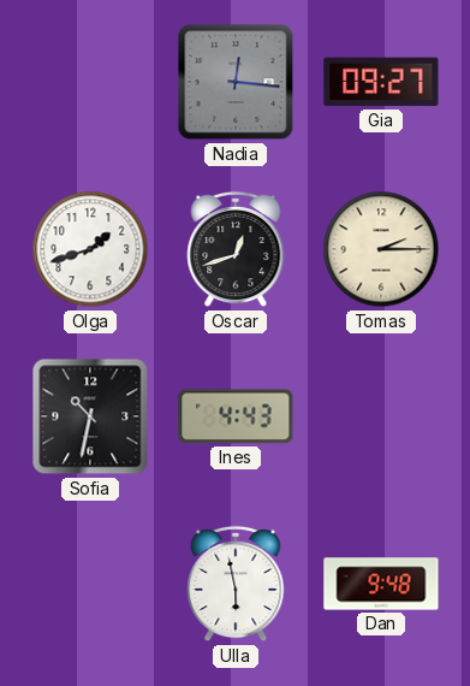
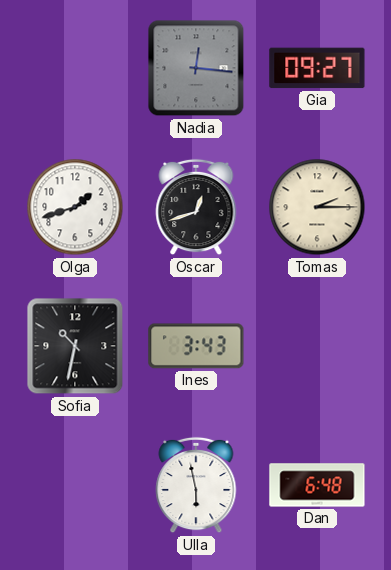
Ines: 4:43 -> 3:43
Dan: 9:48 -> 6:48
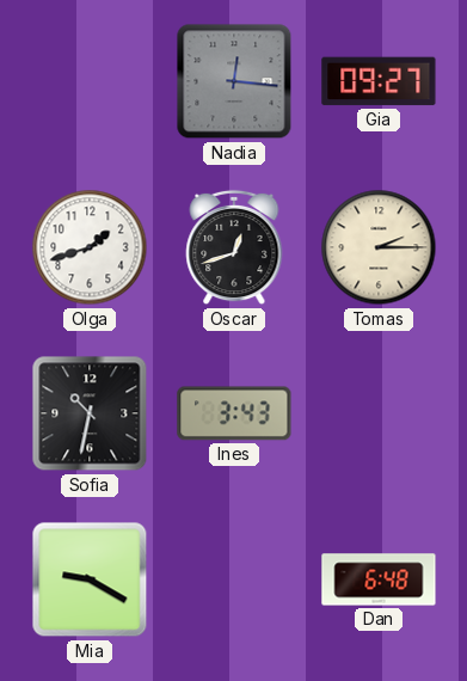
Mia: none -> 9:20
Ulla: 5:58 -> none
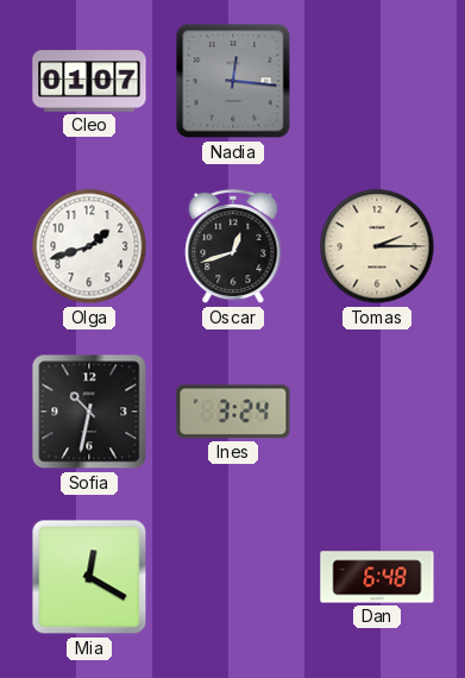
Cleo: none -> 01:07
Gia: 09:27 -> none
Ines: 3:43 -> 3:24
Mia: 9:20 -> 12:20
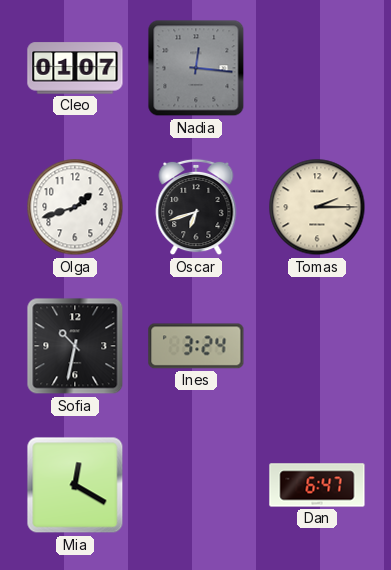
Oscar: 12:42 -> 6:42
Dan: 6:48 -> 6:47
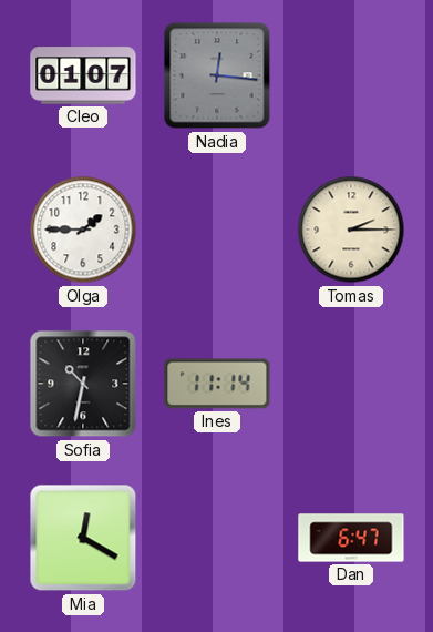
Olga: 1:42 -> 1:45
Oscar: 6:42 -> none
Ines: 3:24 -> 11:14
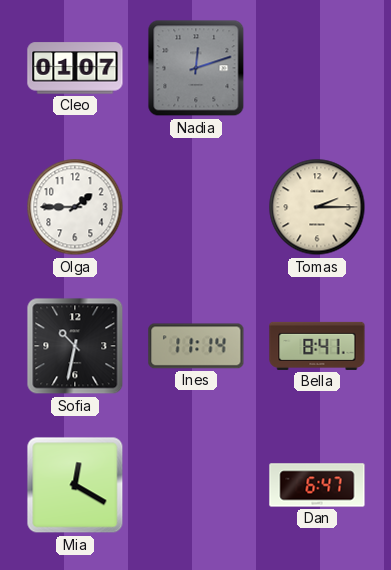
Nadia: 12:16 -> 12:12
Bella: none -> 8:41
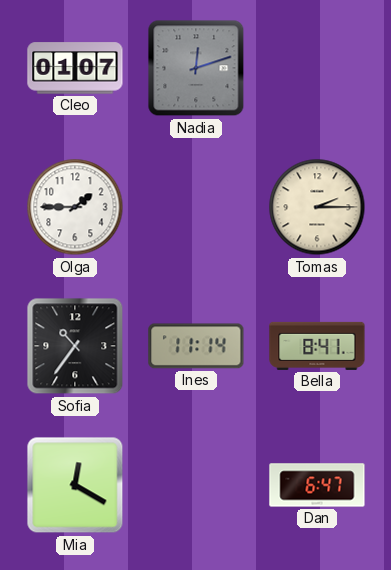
Sofia: 10:32 -> 10:36
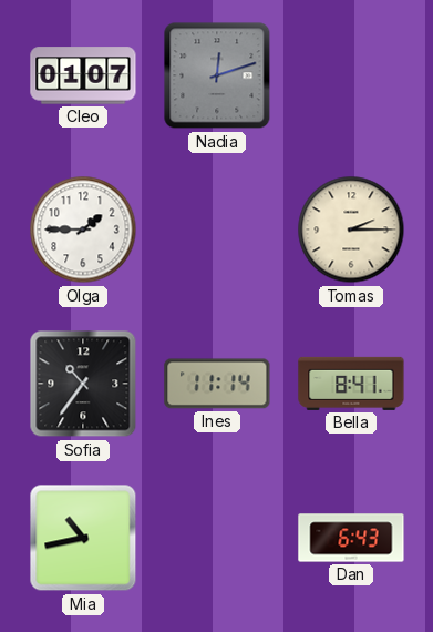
Mia: 12:20 -> 10:43
Dan: 6:47 -> 6:43
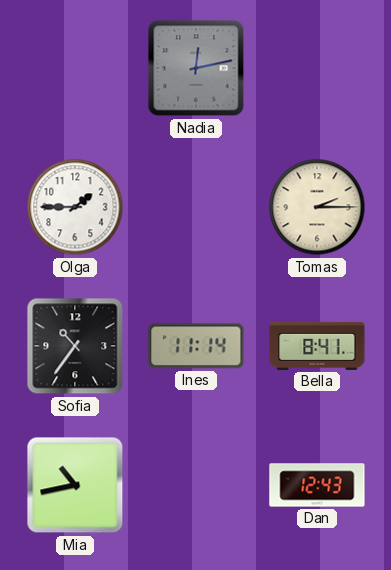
Cleo: 01:07 -> none
Nadia: 12:12 -> 12:13
Dan: 6:43 -> 12:43
